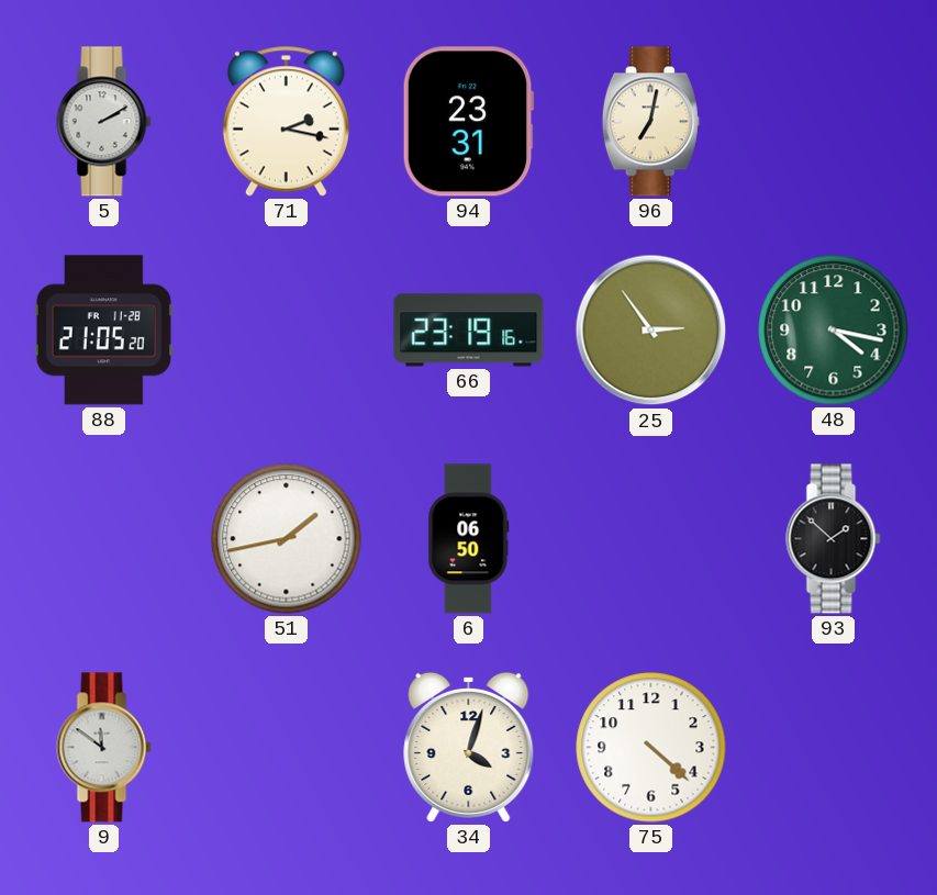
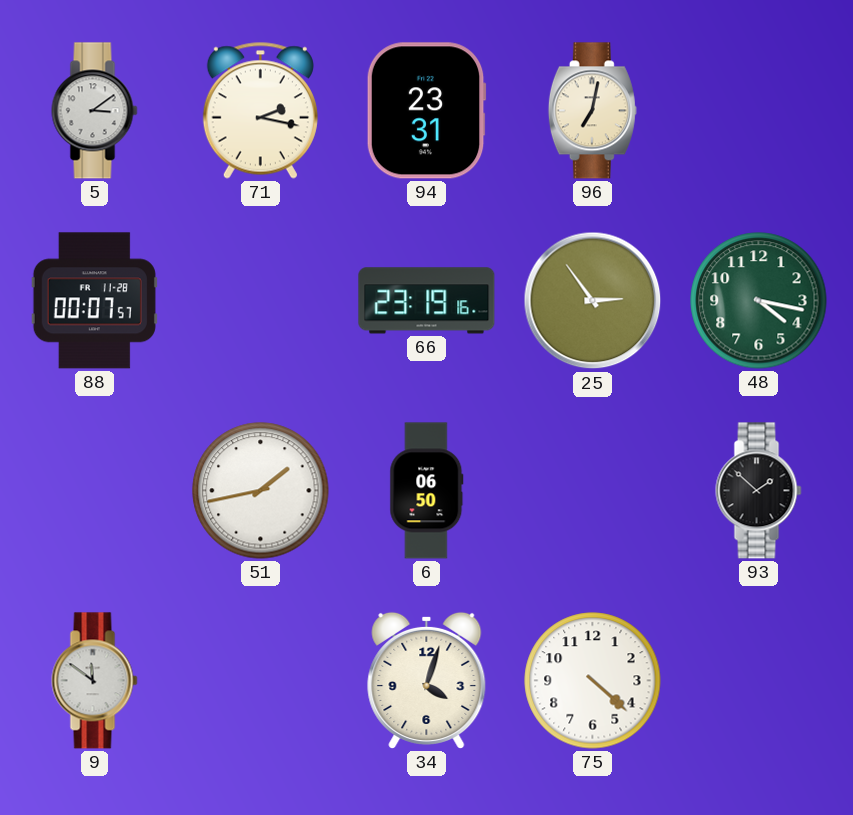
5: 2:10 -> 3:09
88: 21:05 -> 00:07
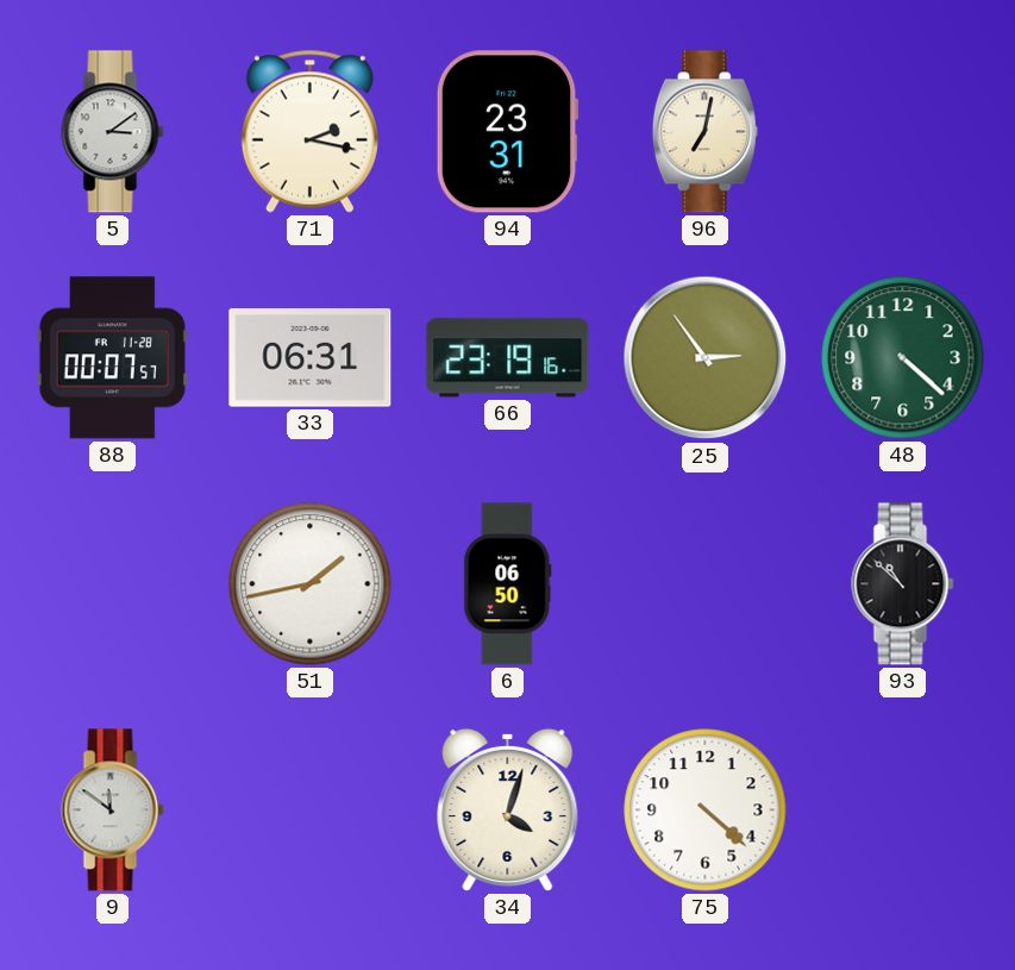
33: none -> 06:31
48: 4:17 -> 4:22
93: 1:52 -> 10:52
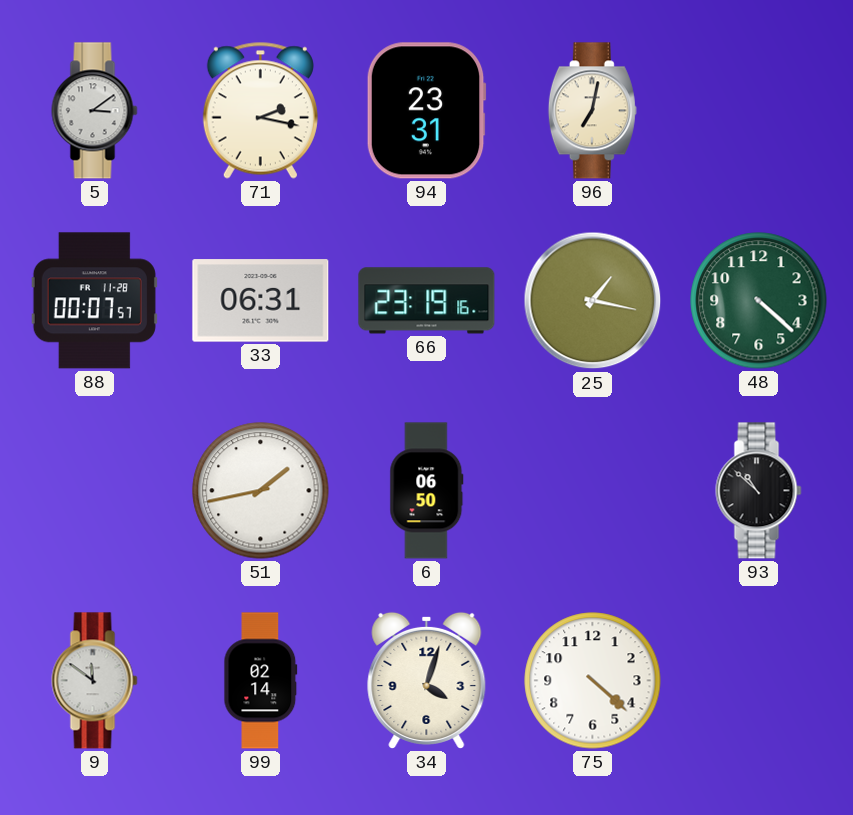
25: 2:54 -> 1:17
99: none -> 02:14
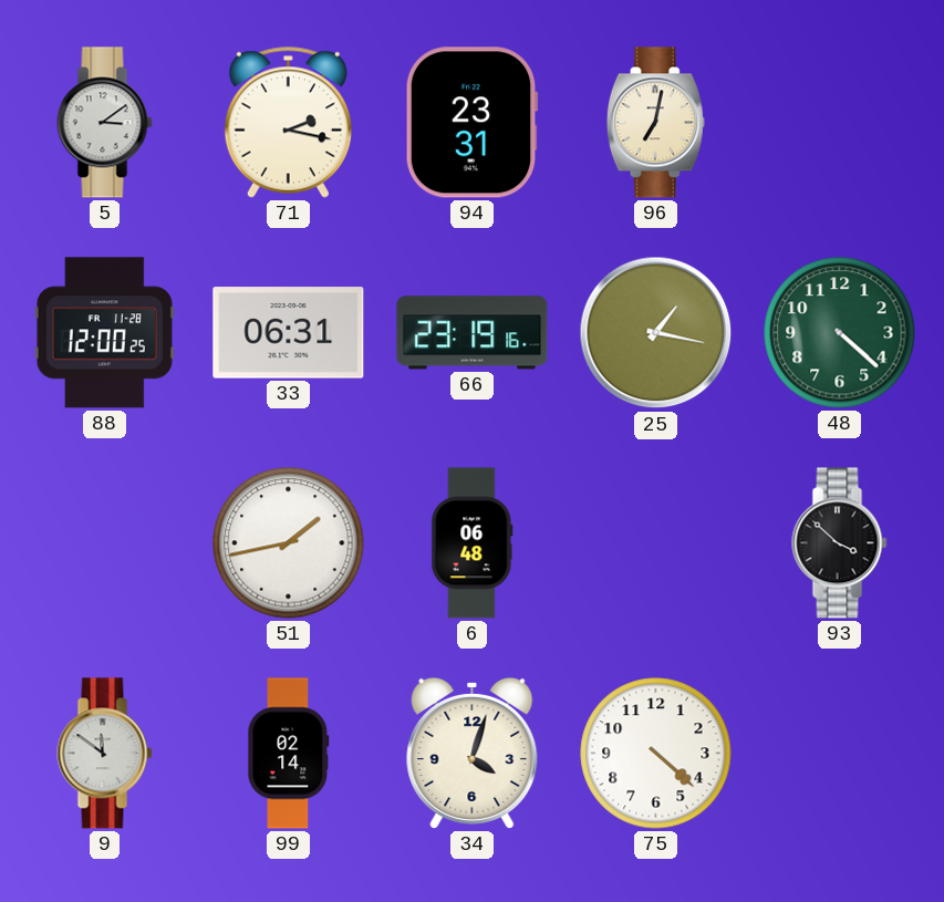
88: 00:07 -> 12:00
6: 06:50 -> 06:48
93: 10:52 -> 3:52
